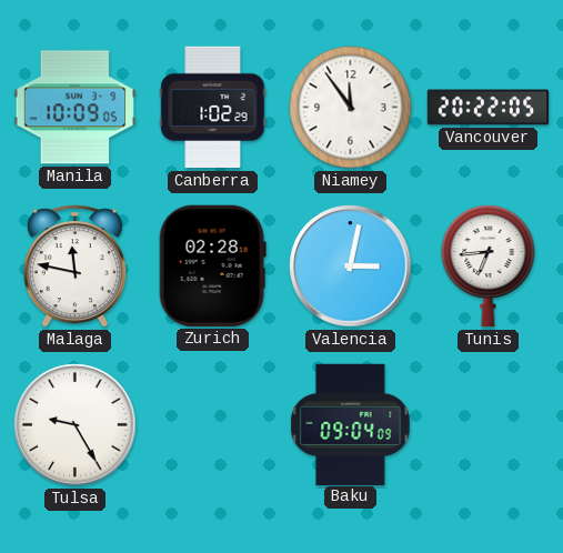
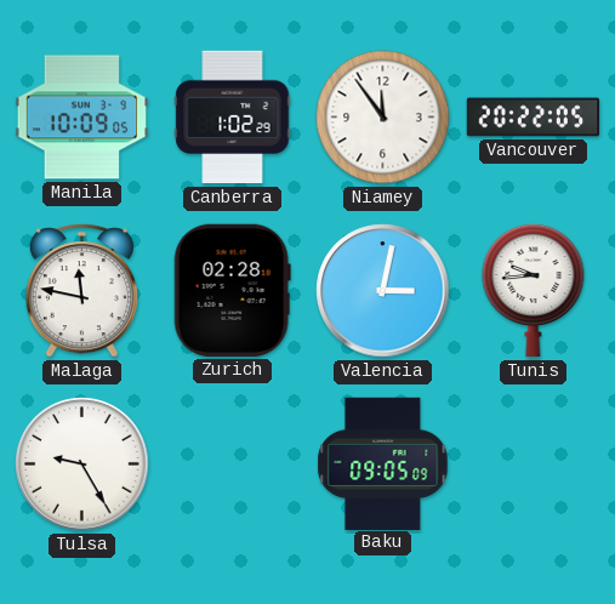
Tunis: 6:44 -> 9:44
Baku: 09:04 -> 09:05
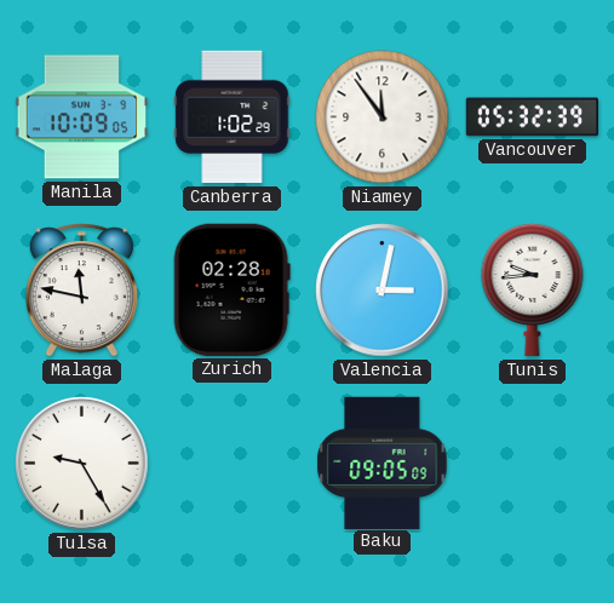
Vancouver: 20:22 -> 05:32
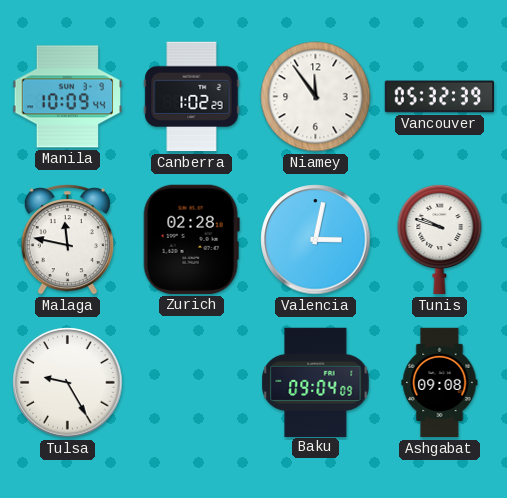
Manila: 10:09:05 -> 10:09:44
Tunis: 9:44 -> 9:48
Baku: 09:05 -> 09:04
Ashgabat: none -> 09:08
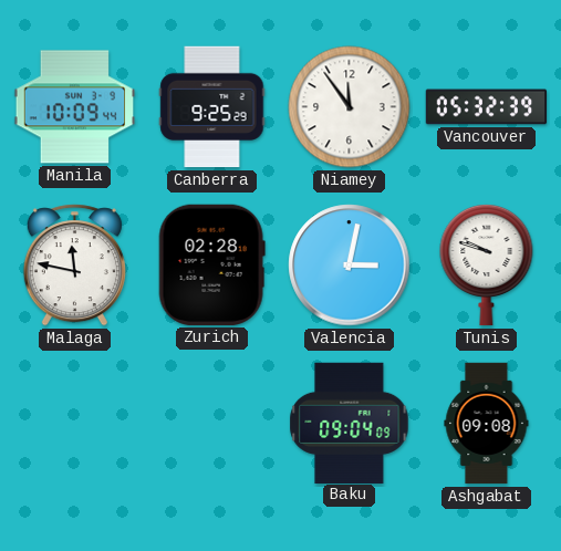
Canberra: 1:02 -> 9:25
Tulsa: 9:25 -> none
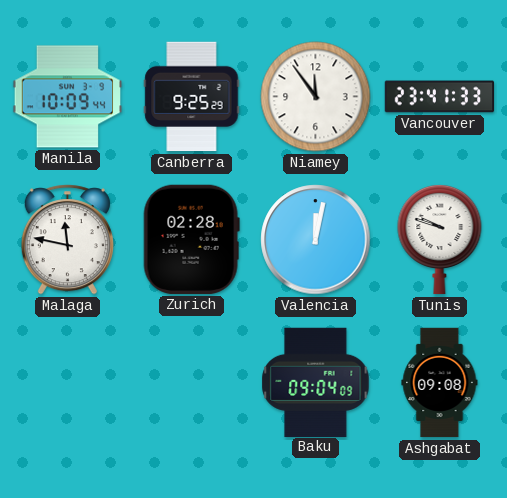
Vancouver: 05:32 -> 23:41
Valencia: 3:02 -> 12:02
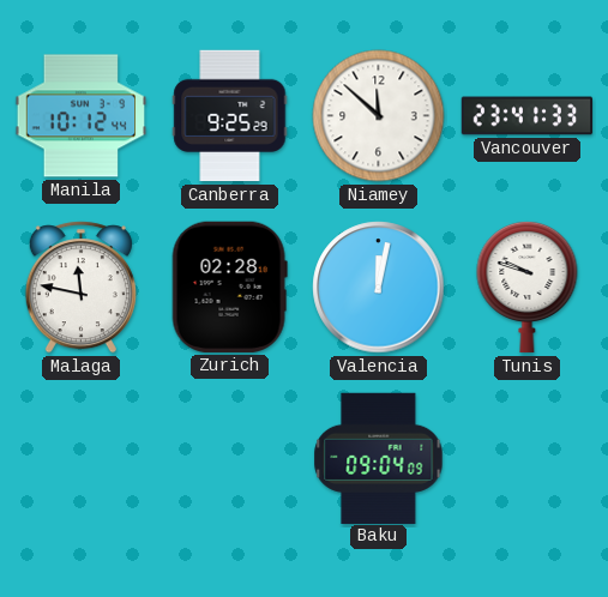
Manila: 10:09 -> 10:12
Niamey: 11:54 -> 11:52
Ashgabat: 09:08 -> none
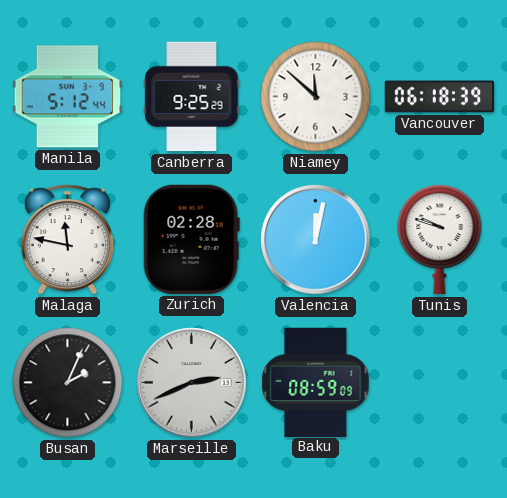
Manila: 10:12 -> 5:12
Vancouver: 23:41 -> 06:18
Busan: none -> 2:04
Marseille: none -> 2:41
Baku: 09:04 -> 08:59
